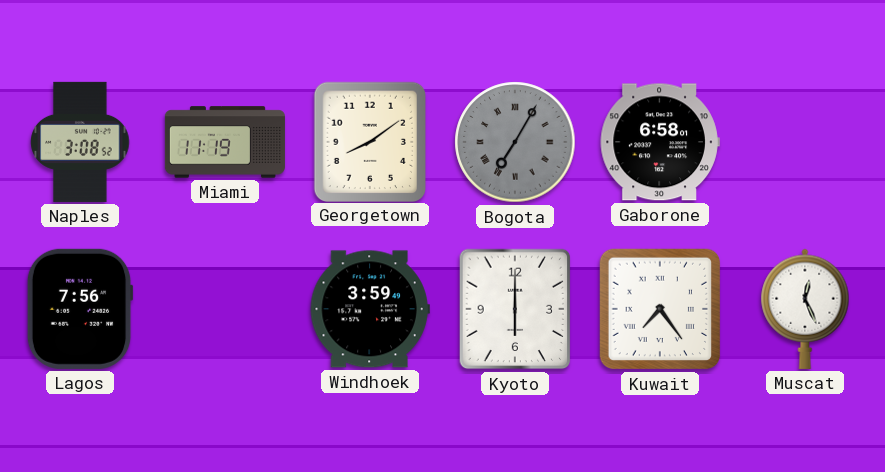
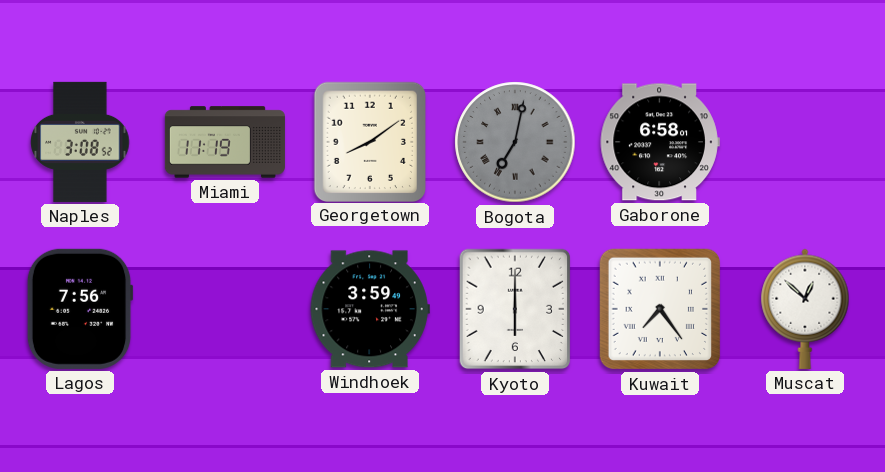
Bogota: 7:05 -> 7:02
Muscat: 12:26 -> 12:52
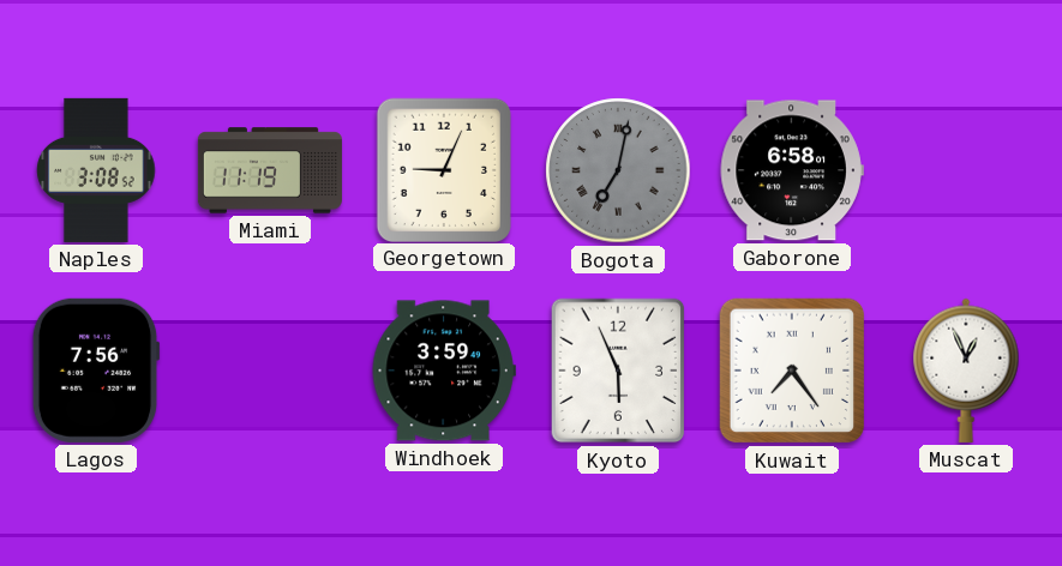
Georgetown: 8:09 -> 9:04
Kyoto: 6:00 -> 5:56
Muscat: 12:52 -> 12:56
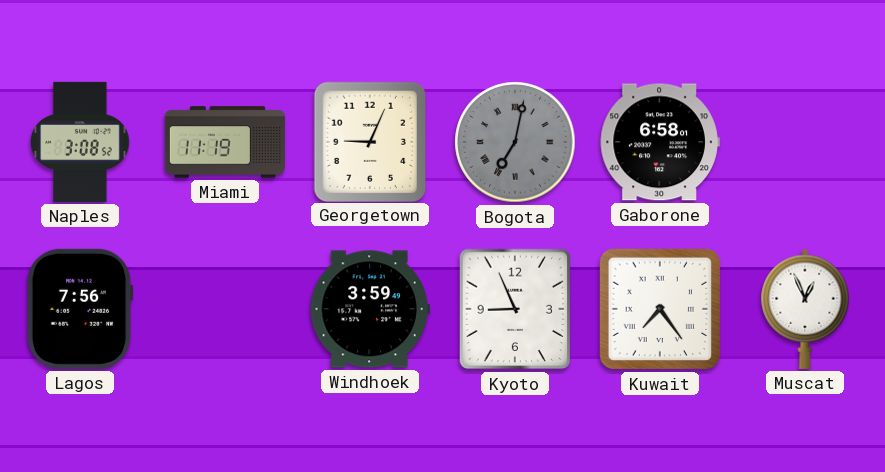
Kyoto: 5:56 -> 8:56
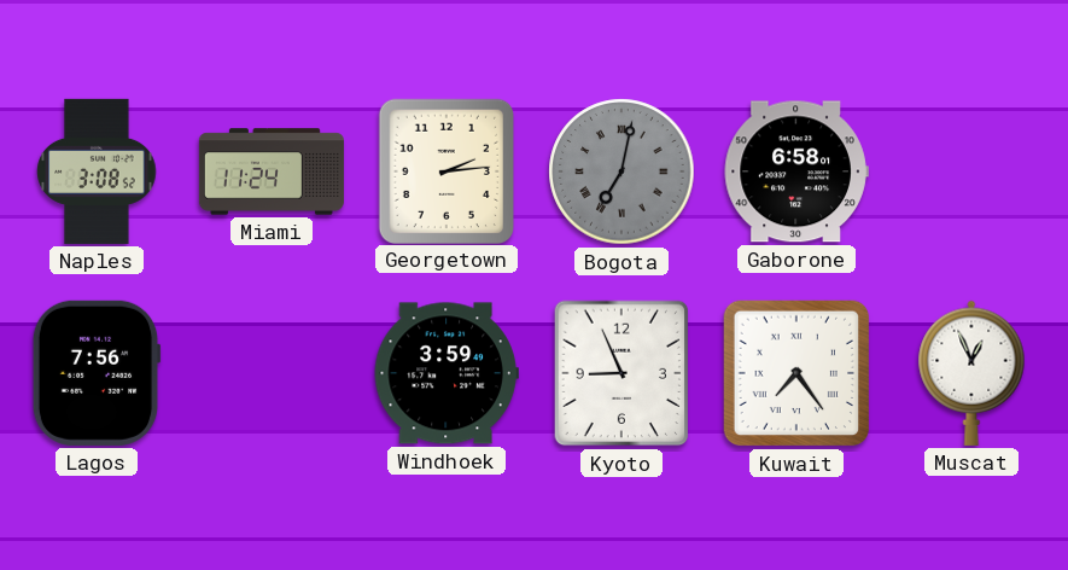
Miami: 11:19 -> 11:24
Georgetown: 9:04 -> 2:14
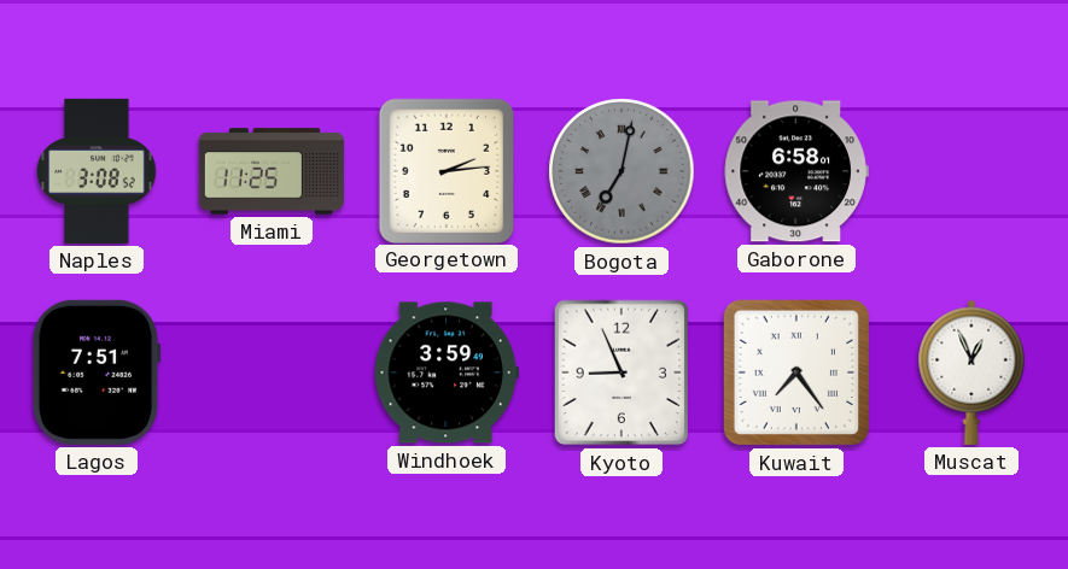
Miami: 11:24 -> 11:25
Lagos: 7:56 -> 7:51
